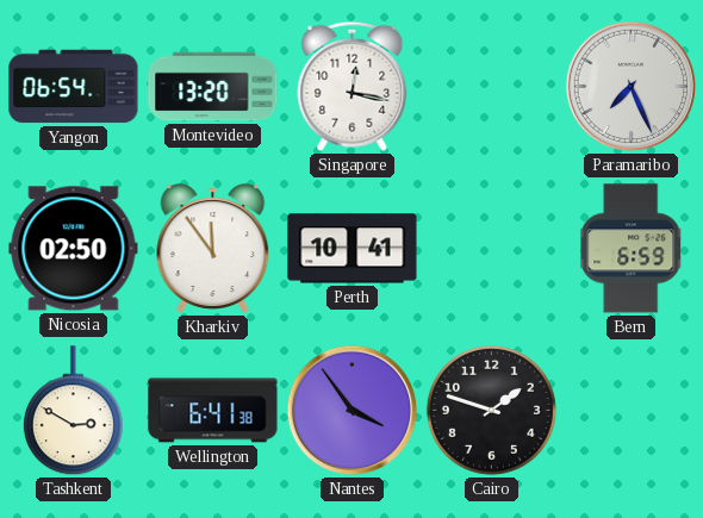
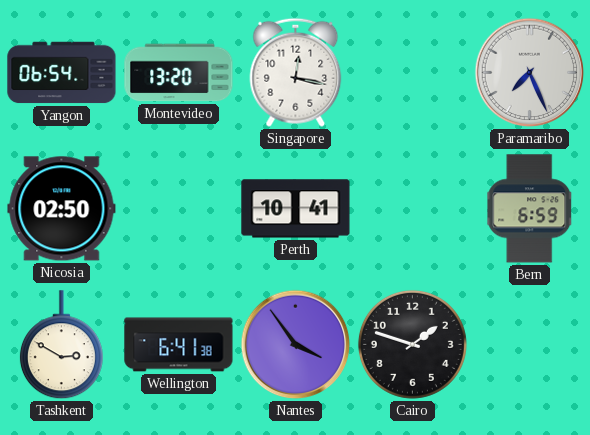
Kharkiv: 11:54 -> none
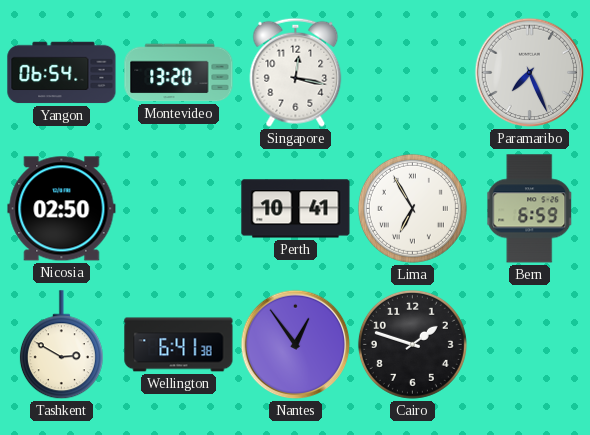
Lima: none -> 6:55
Nantes: 3:54 -> 12:54
